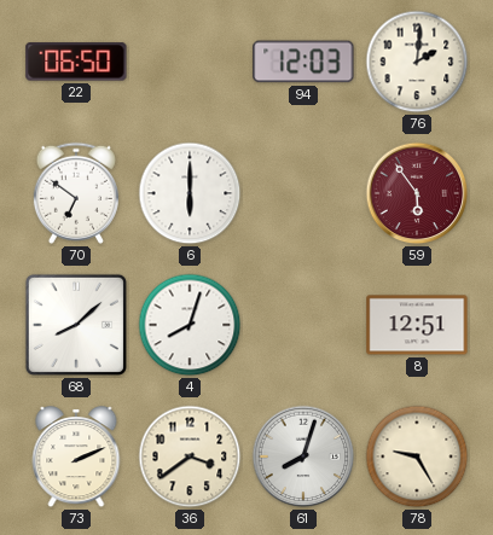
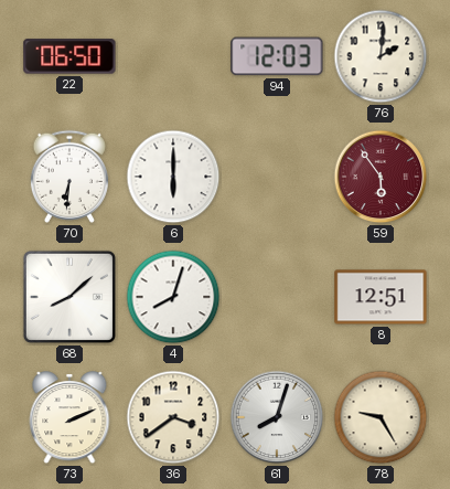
70: 6:51 -> 6:31
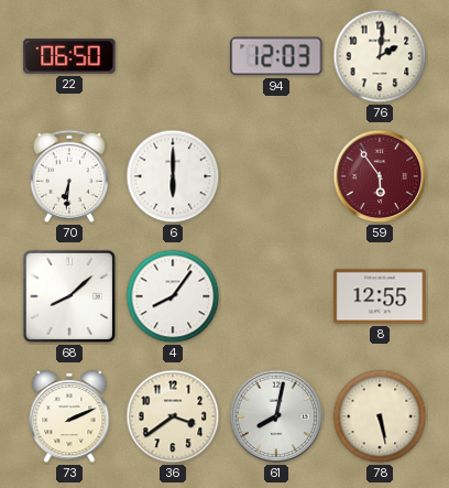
4: 8:03 -> 8:06
8: 12:51 -> 12:55
61: 8:03 -> 8:02
78: 9:25 -> 5:28
